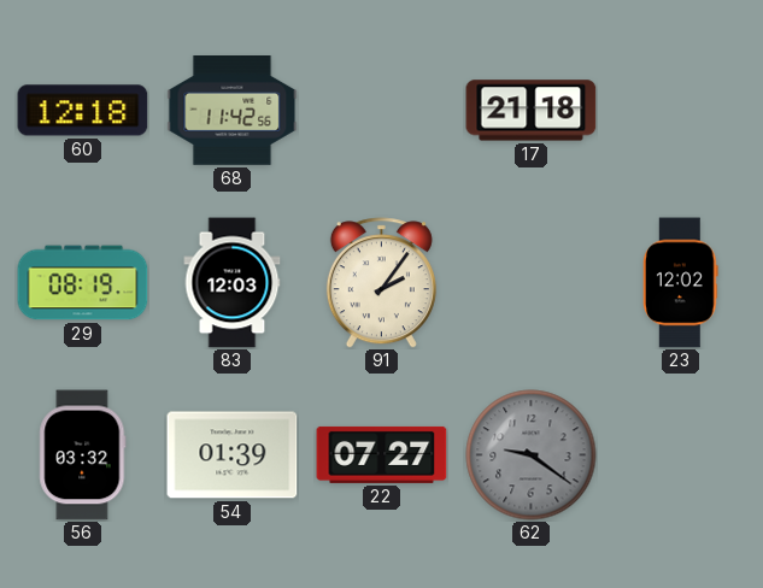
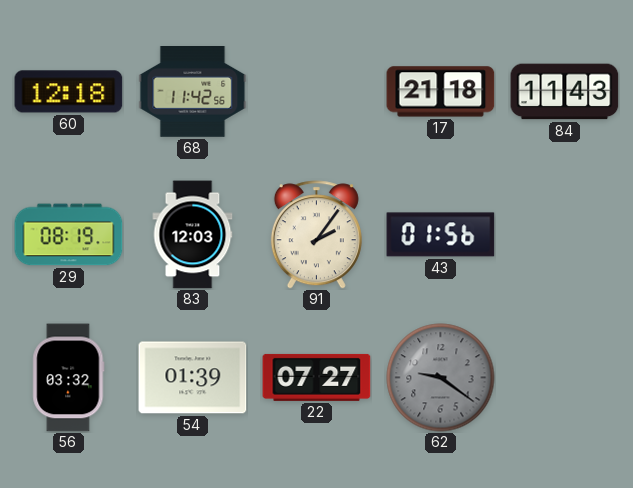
84: none -> 11:43
43: none -> 01:56
23: 12:02 -> none
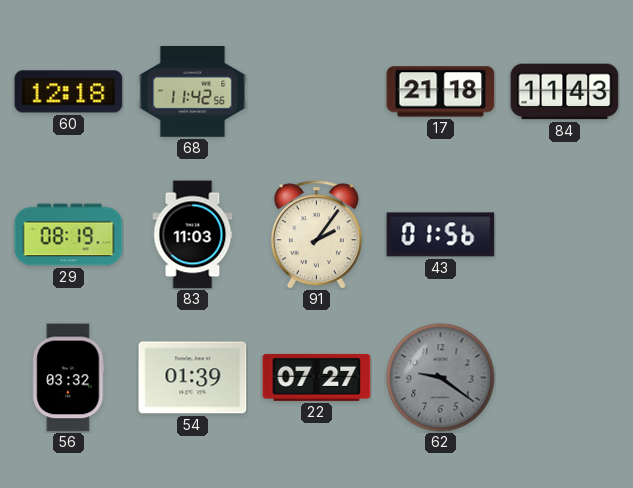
83: 12:03 -> 11:03
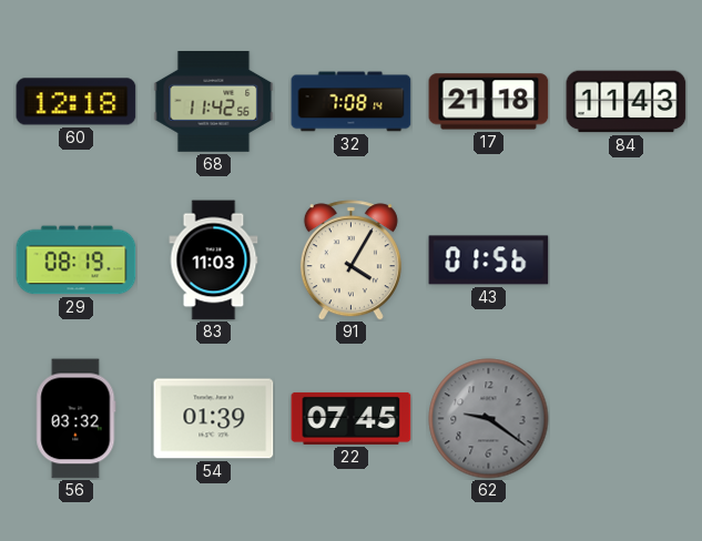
32: none -> 7:08
91: 2:06 -> 4:05
22: 07:27 -> 07:45
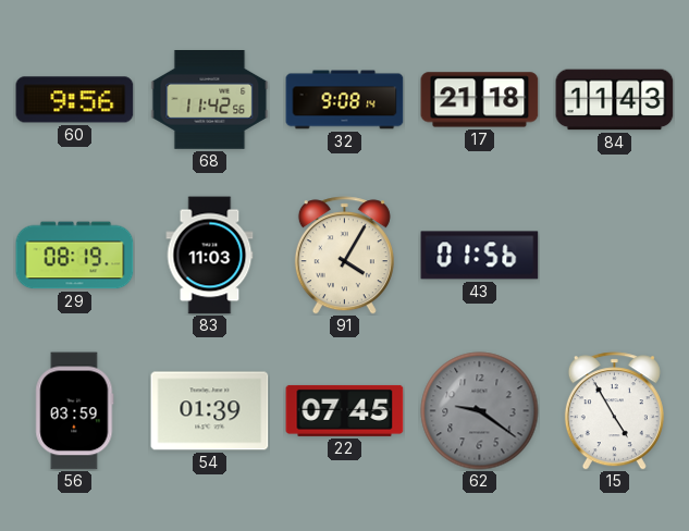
60: 12:18 -> 9:56
32: 7:08 -> 9:08
56: 03:32 -> 03:59
15: none -> 4:55
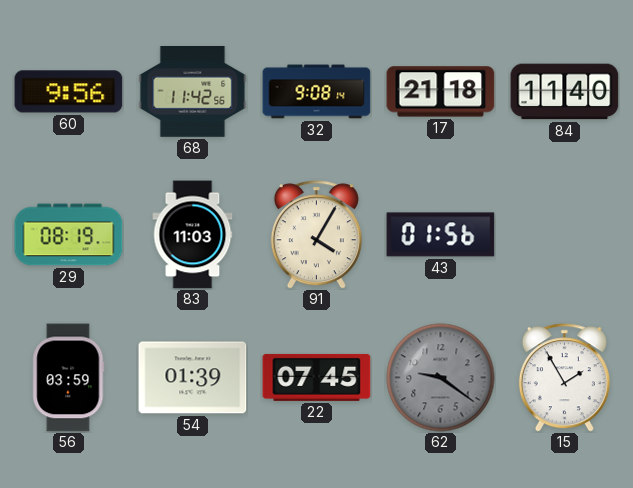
84: 11:43 -> 11:40
15: 4:55 -> 1:55
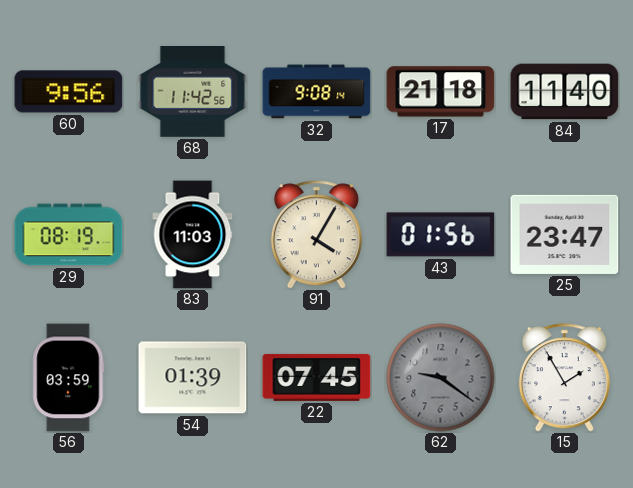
25: none -> 23:47
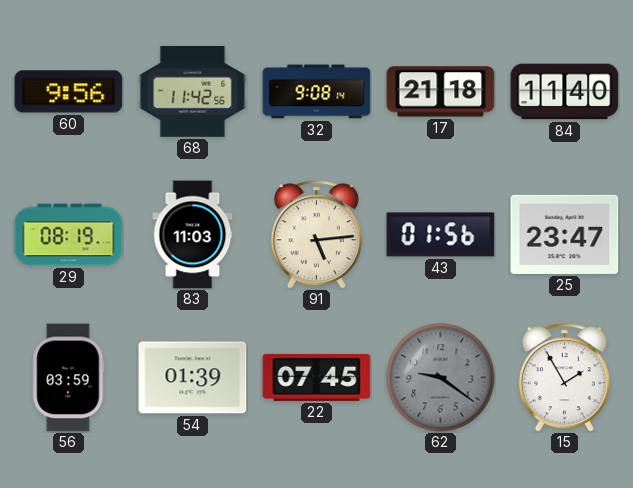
91: 4:05 -> 5:14
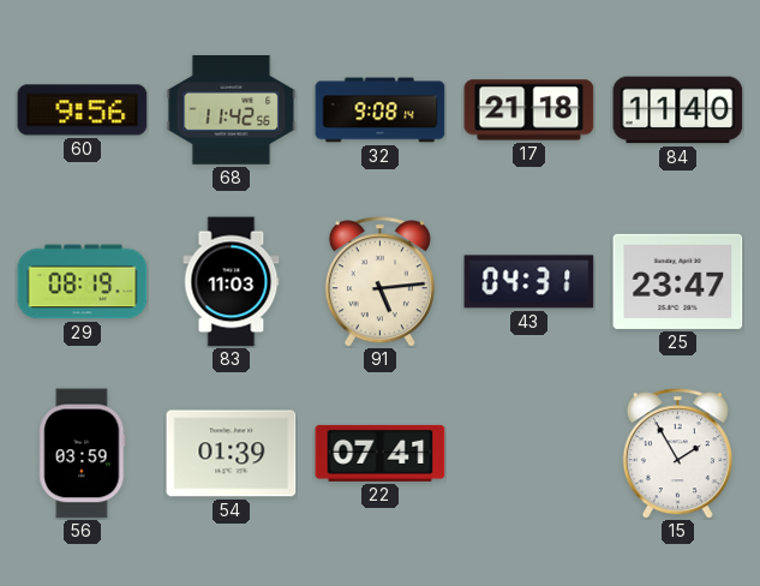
43: 01:56 -> 04:31
22: 07:45 -> 07:41
62: 9:21 -> none
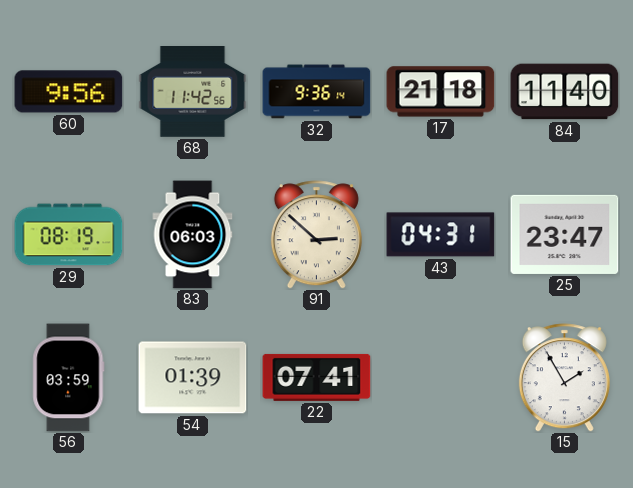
32: 9:08 -> 9:36
83: 11:03 -> 06:03
91: 5:14 -> 2:52
